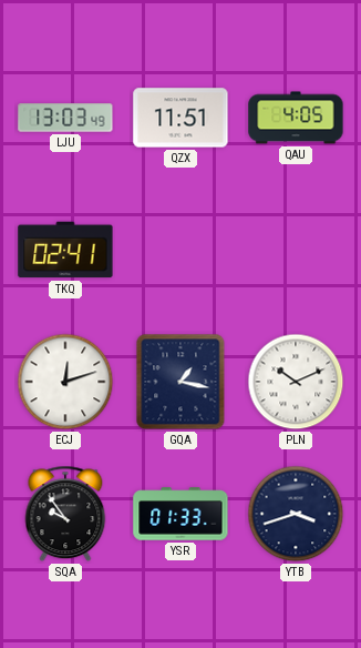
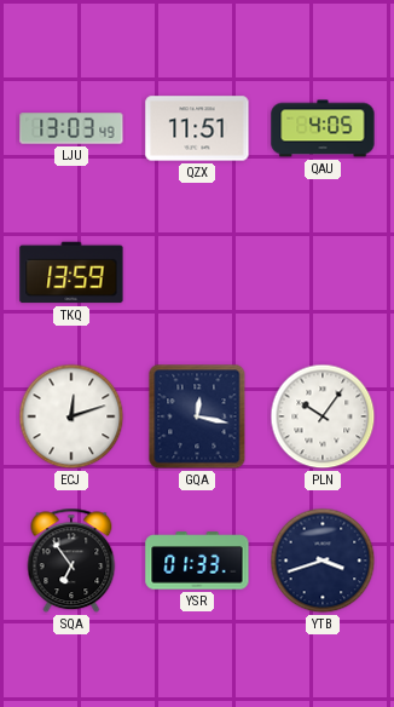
TKQ: 02:41 -> 13:59
GQA: 1:17 -> 12:17
PLN: 10:11 -> 10:06
SQA: 9:54 -> 6:54
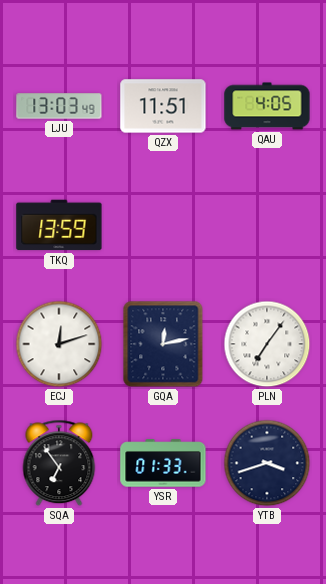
GQA: 12:17 -> 12:13
PLN: 10:06 -> 7:06
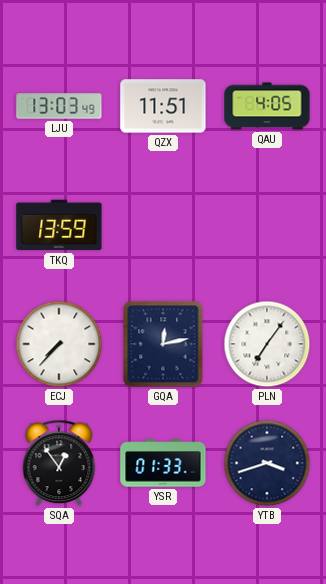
ECJ: 12:12 -> 7:37
SQA: 6:54 -> 12:54
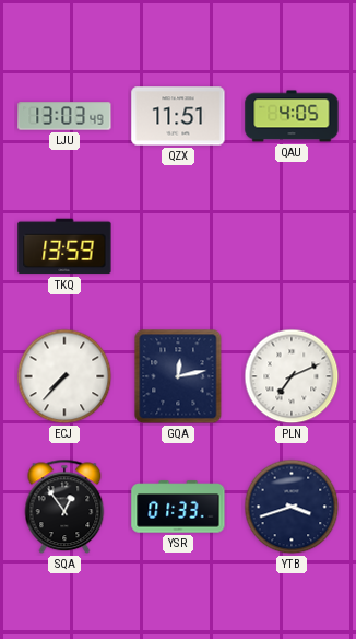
PLN: 7:06 -> 7:11
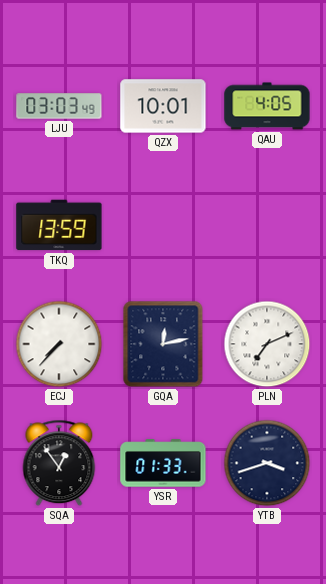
LJU: 13:03 -> 03:03
QZX: 11:51 -> 10:01
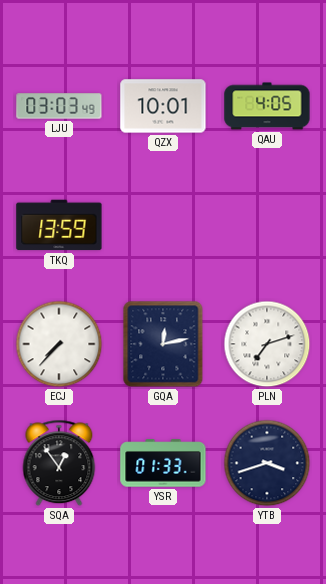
PLN: 7:11 -> 7:12
